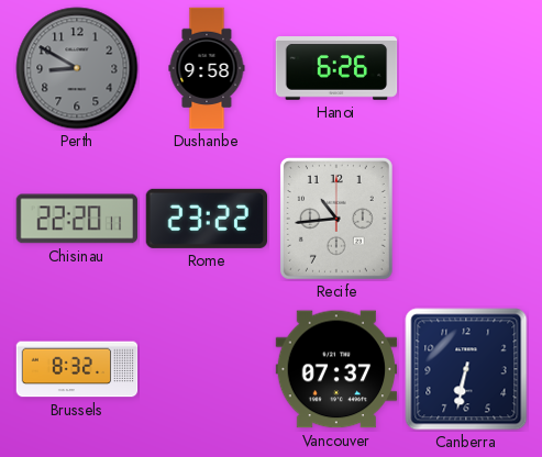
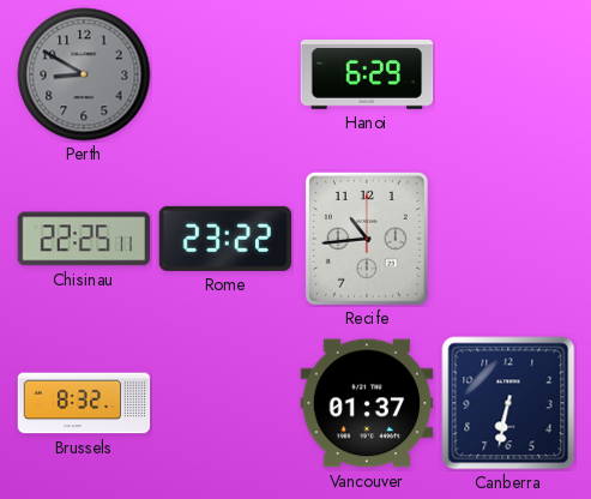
Dushanbe: 9:58 -> none
Hanoi: 6:26 -> 6:29
Chisinau: 22:20 -> 22:25
Vancouver: 07:37 -> 01:37
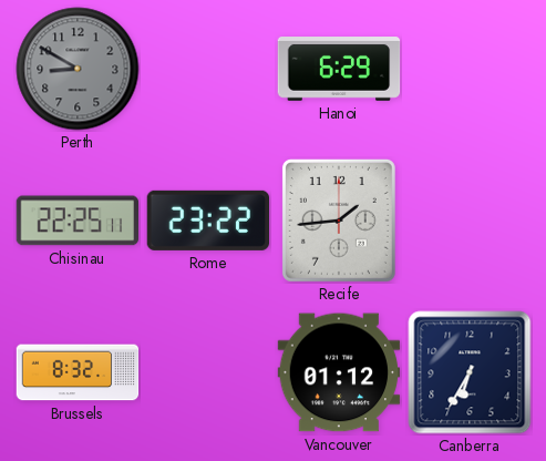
Recife: 10:44 -> 1:44
Vancouver: 01:37 -> 01:12
Canberra: 6:32 -> 6:35
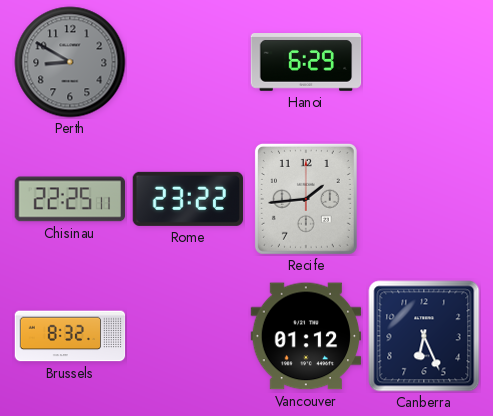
Canberra: 6:35 -> 6:26
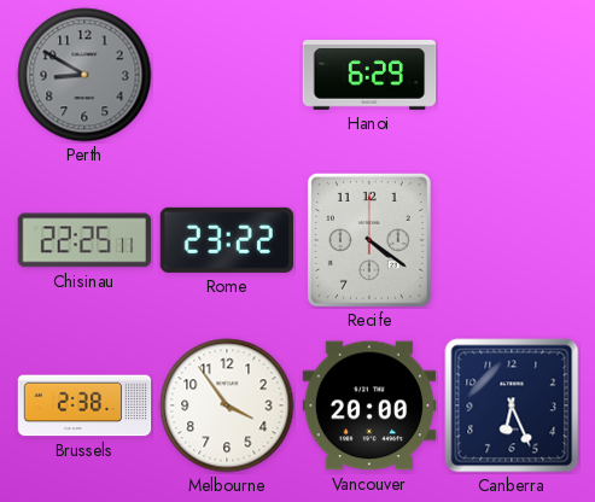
Recife: 1:44 -> 4:21
Brussels: 8:32 -> 2:38
Melbourne: none -> 3:54
Vancouver: 01:12 -> 20:00
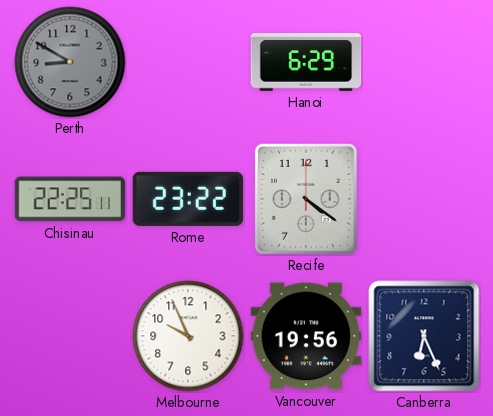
Brussels: 2:38 -> none
Melbourne: 3:54 -> 9:56
Vancouver: 20:00 -> 19:56
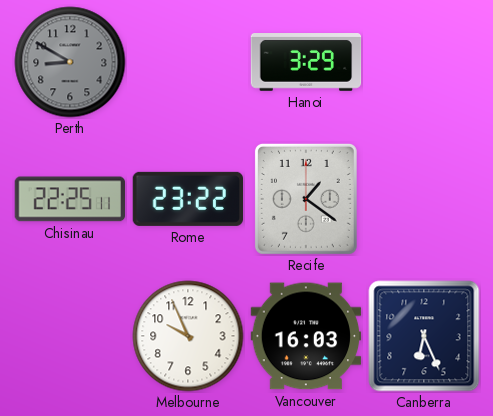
Hanoi: 6:29 -> 3:29
Recife: 4:21 -> 1:21
Vancouver: 19:56 -> 16:03
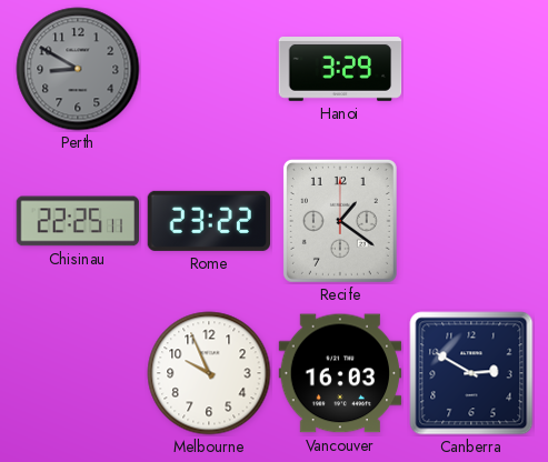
Canberra: 6:26 -> 2:50
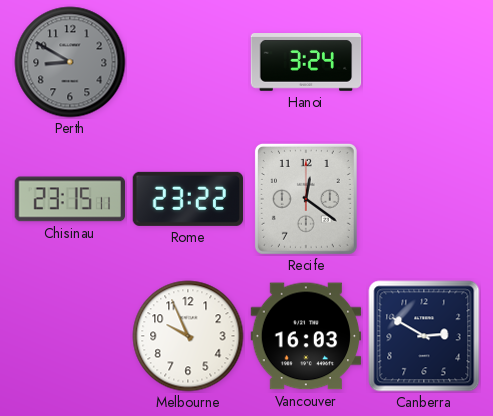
Hanoi: 3:29 -> 3:24
Chisinau: 22:25 -> 23:15
Recife: 1:21 -> 12:21
